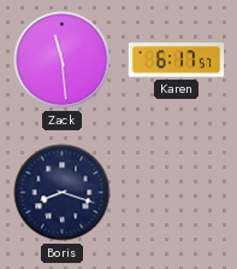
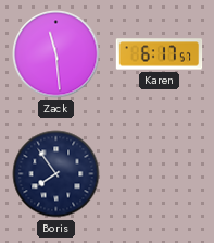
Boris: 8:18 -> 7:54
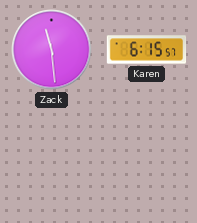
Karen: 6:17 -> 6:15
Boris: 7:54 -> none
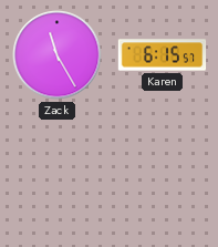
Zack: 11:29 -> 11:25
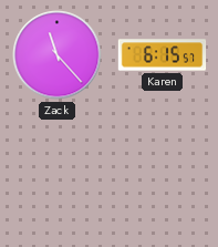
Zack: 11:25 -> 11:23
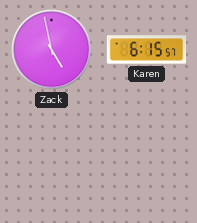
Zack: 11:23 -> 4:58
